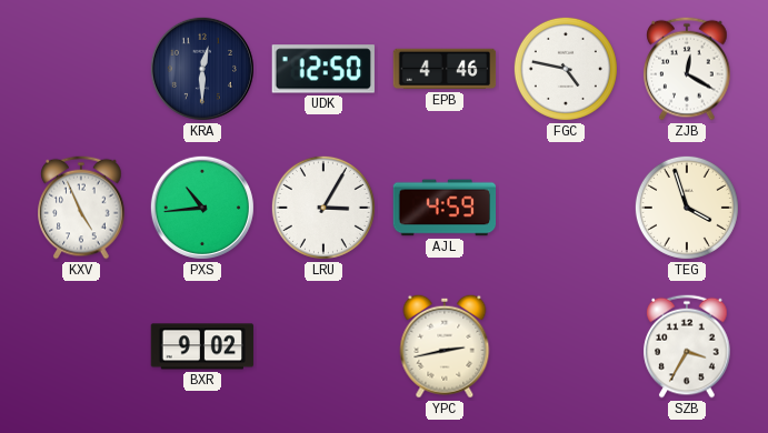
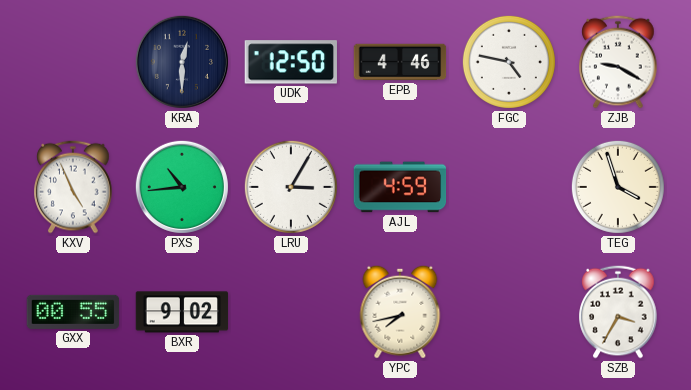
ZJB: 12:20 -> 9:20
GXX: none -> 00:55
YPC: 2:43 -> 7:43
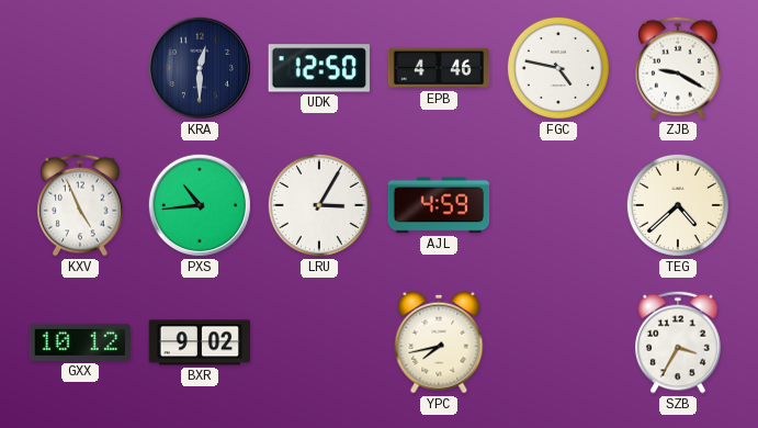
TEG: 3:57 -> 4:38
GXX: 00:55 -> 10:12
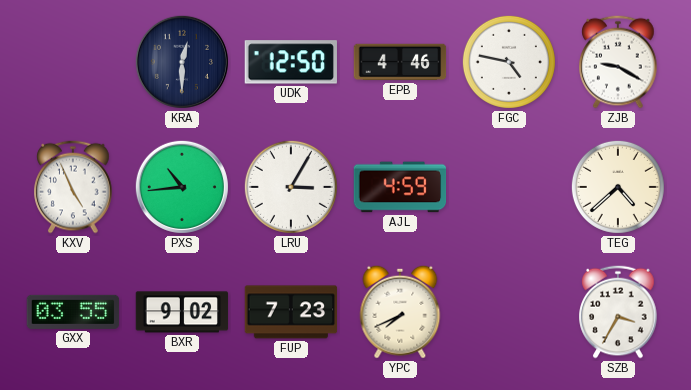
GXX: 10:12 -> 03:55
FUP: none -> 7:23
YPC: 7:43 -> 7:41
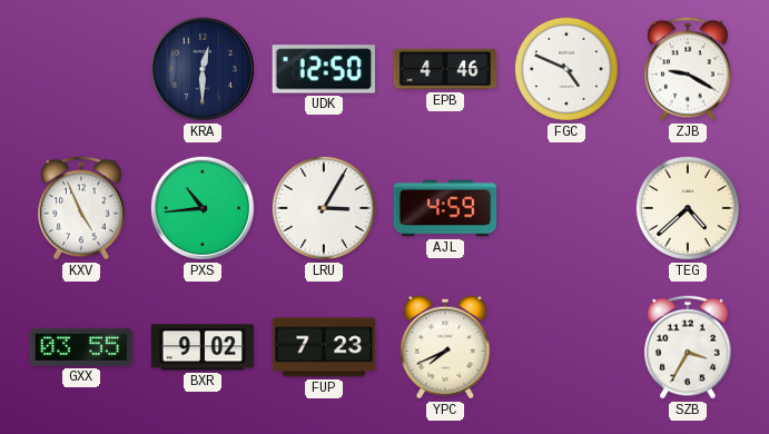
FGC: 4:47 -> 4:49
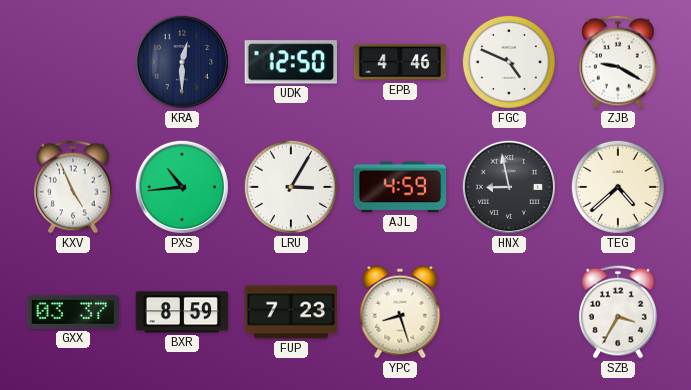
HNX: none -> 8:58
GXX: 03:55 -> 03:37
BXR: 9:02 -> 8:59
YPC: 7:41 -> 8:27
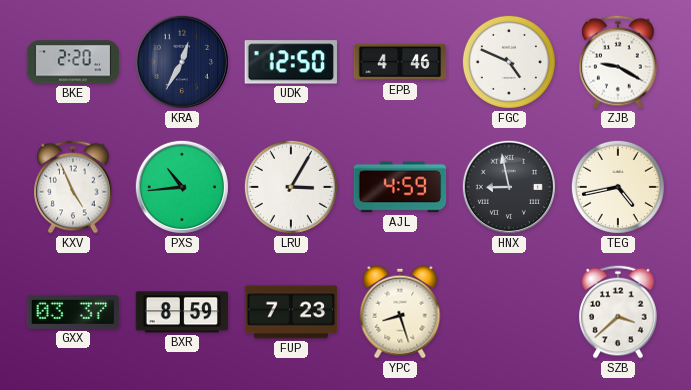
BKE: none -> 2:20
KRA: 12:30 -> 12:35
TEG: 4:38 -> 4:43
SZB: 3:35 -> 3:38
